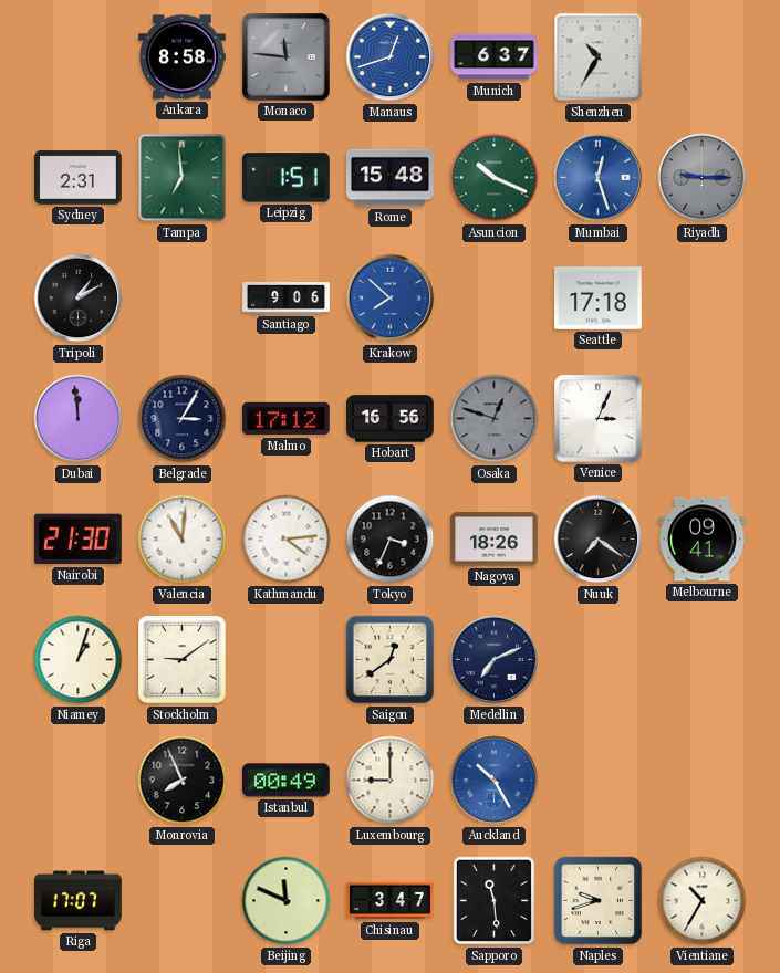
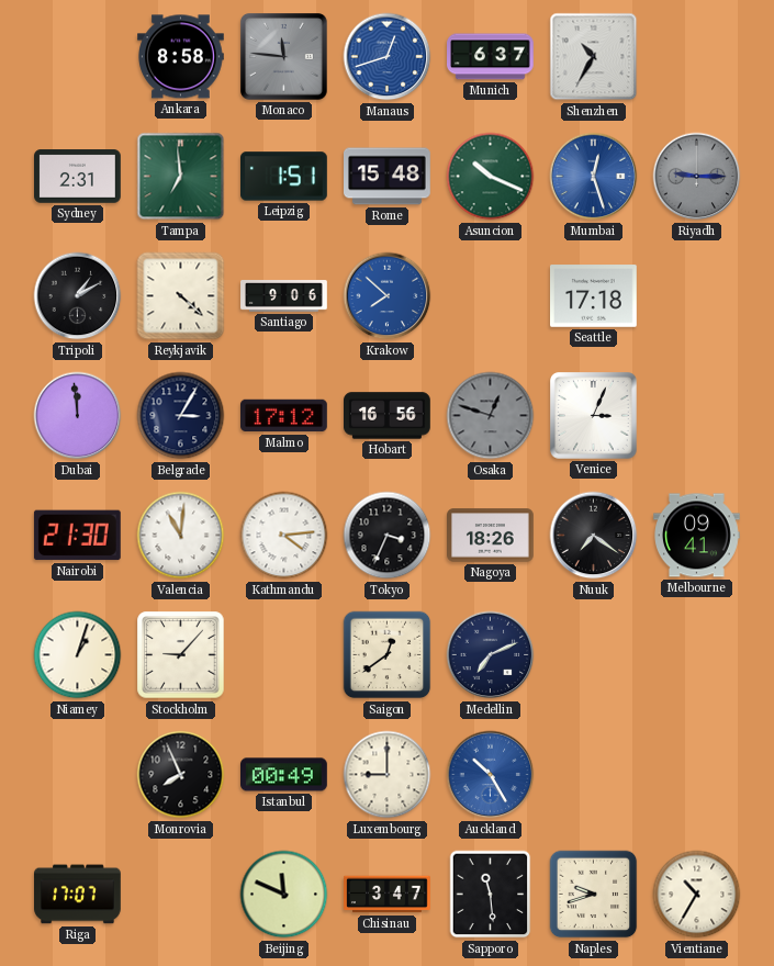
Reykjavik: none -> 4:22
Stockholm: 9:09 -> 9:07
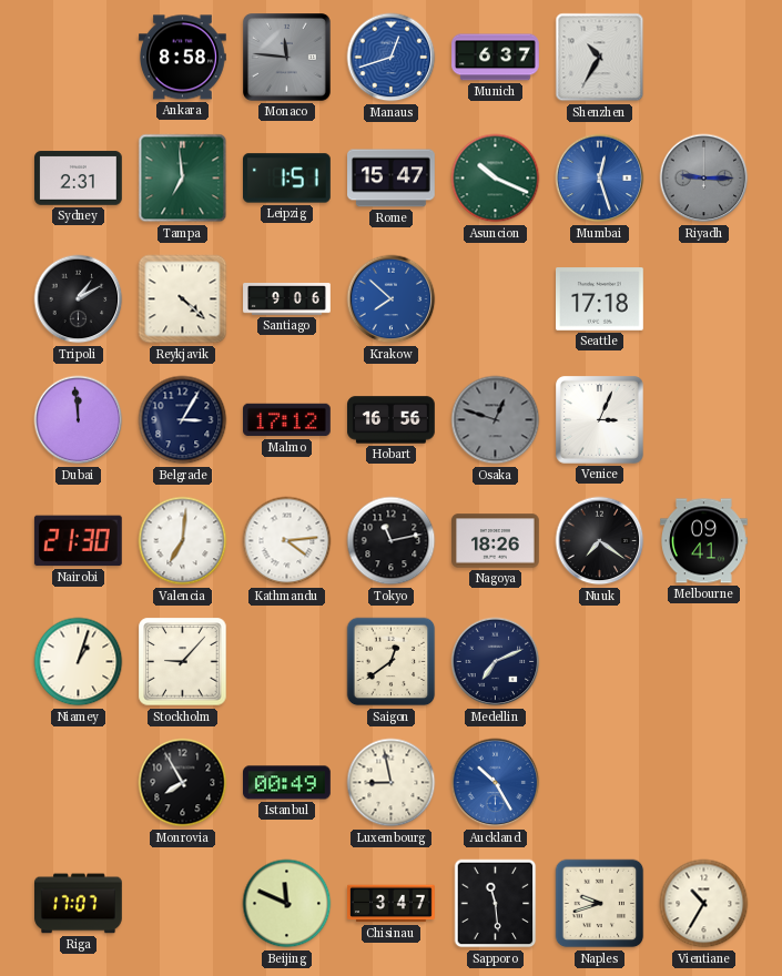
Rome: 15:48 -> 15:47
Valencia: 11:01 -> 7:01
Tokyo: 3:34 -> 11:13
Monrovia: 7:56 -> 7:55
Luxembourg: 9:00 -> 8:58
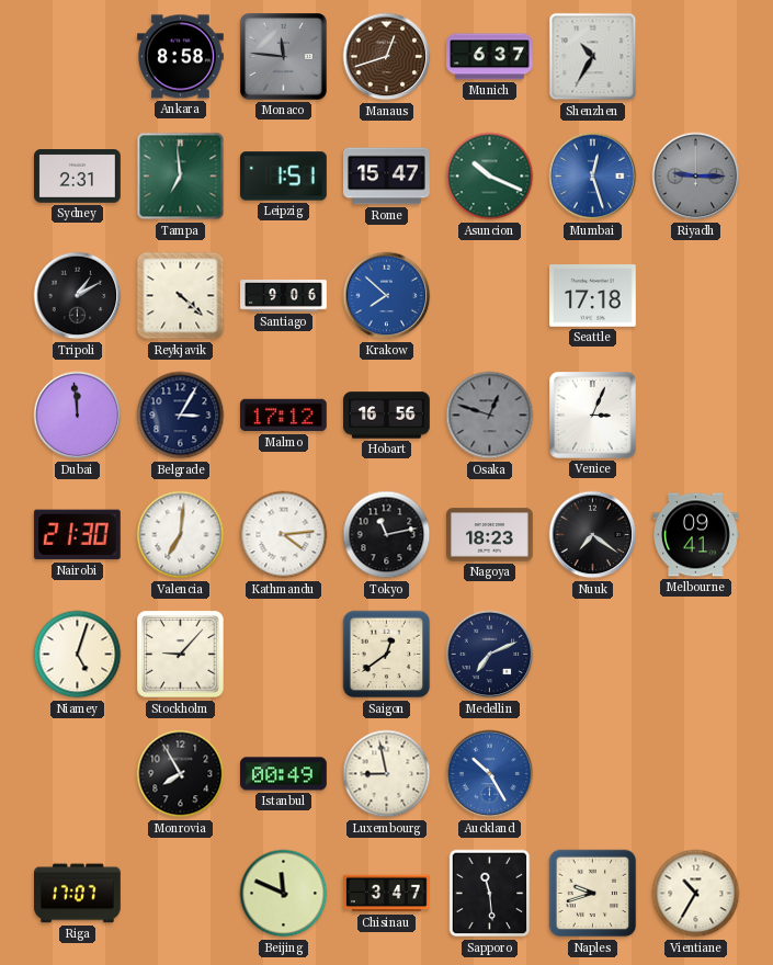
Manaus dial: blue -> brown
Nagoya: 18:26 -> 18:23
Niamey: 1:03 -> 5:03
